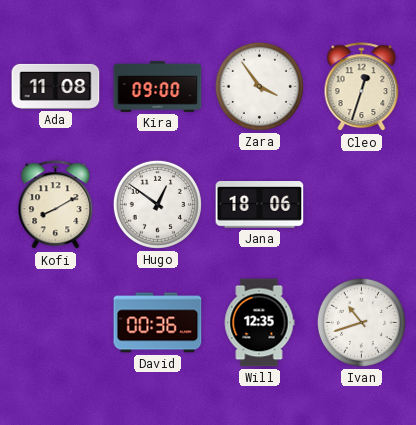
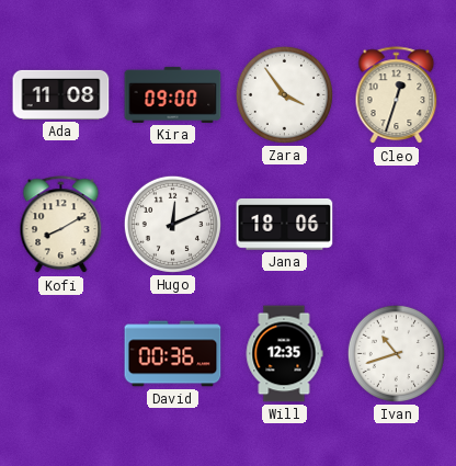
Hugo: 12:51 -> 12:11
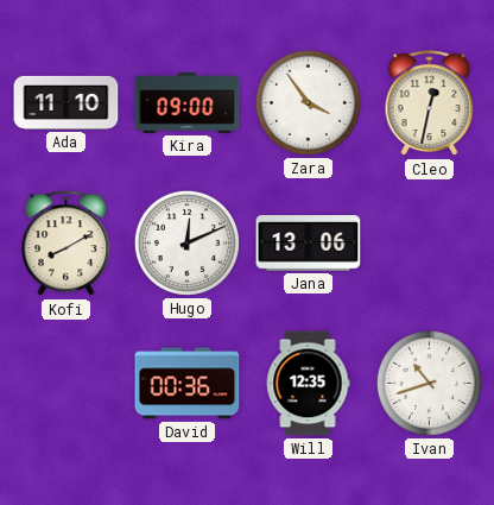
Ada: 11:08 -> 11:10
Cleo: 12:33 -> 12:32
Jana: 18:06 -> 13:06
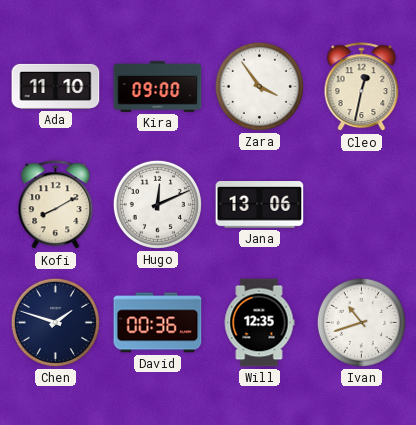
Chen: none -> 1:48
